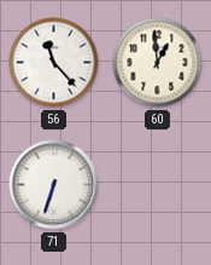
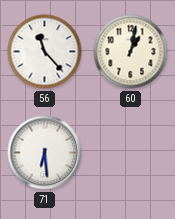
60: 12:59 -> 1:02
71: 6:33 -> 6:29
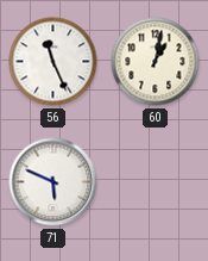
56: 11:23 -> 11:26
71: 6:29 -> 5:49
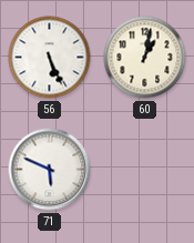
56: 11:26 -> 5:26
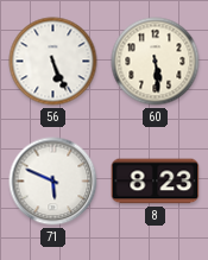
60: 1:02 -> 5:29
8: none -> 8:23
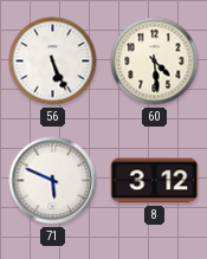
60: 5:29 -> 4:29
8: 8:23 -> 3:12
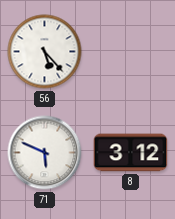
56: 5:26 -> 5:23
60: 4:29 -> none
